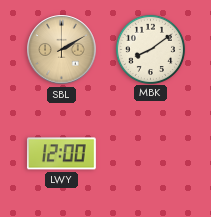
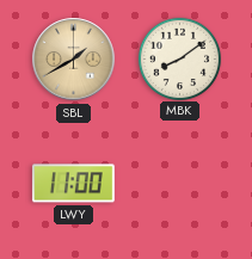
SBL: 2:10 -> 1:40
LWY: 12:00 -> 11:00
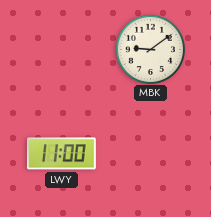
SBL: 1:40 -> none
MBK: 8:09 -> 9:09
